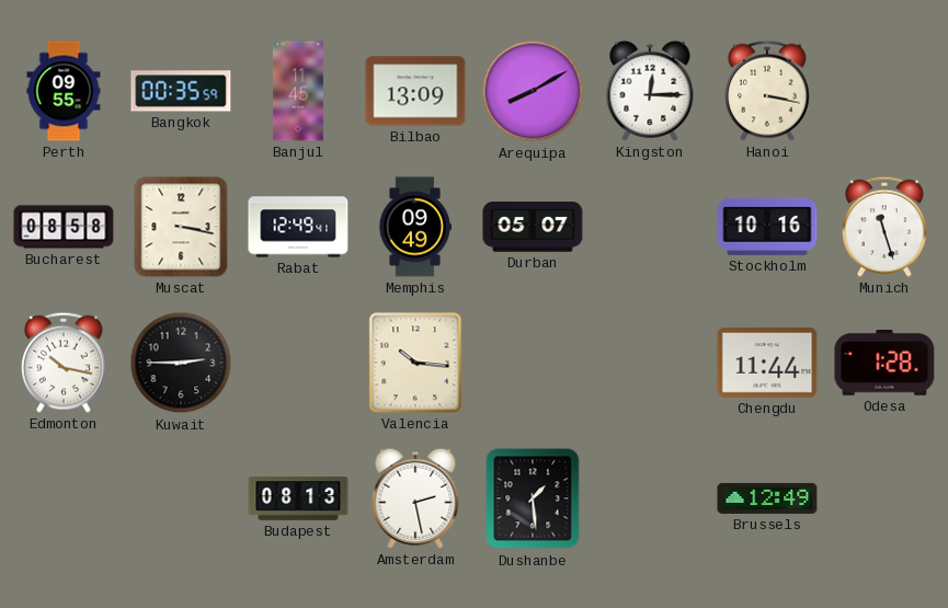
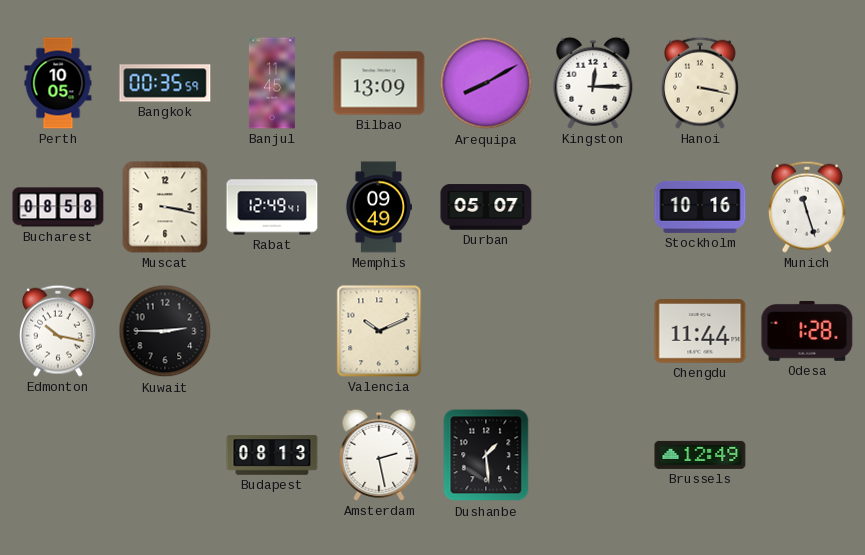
Perth: 09:55 -> 10:05
Valencia: 10:16 -> 10:11
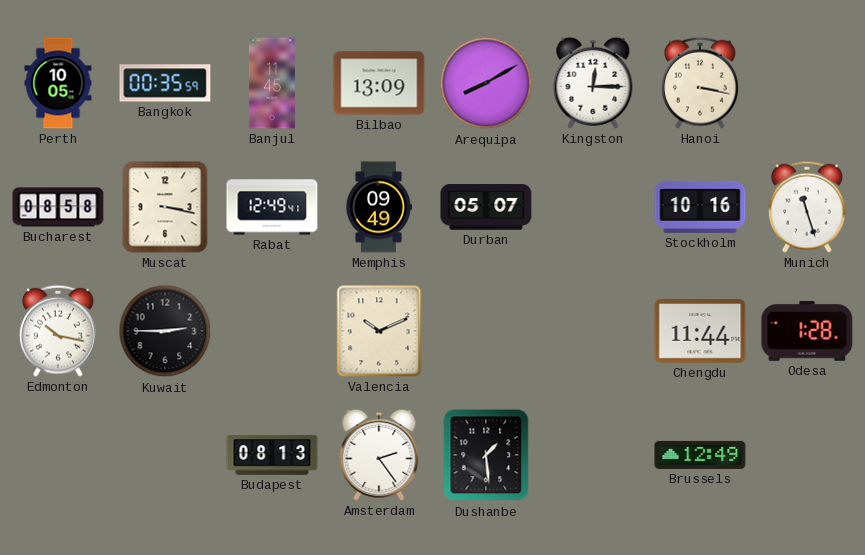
Amsterdam: 2:28 -> 2:24
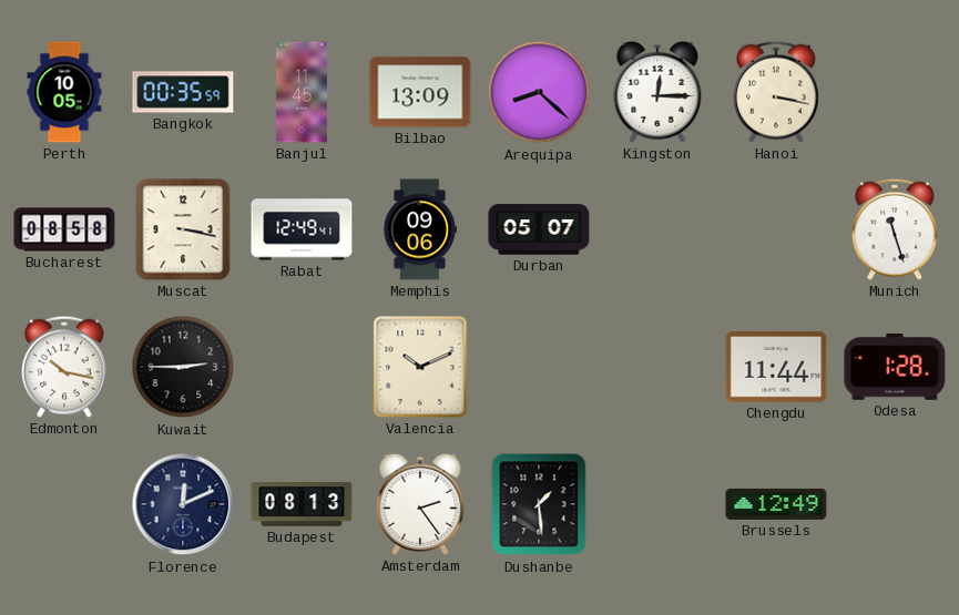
Arequipa: 8:10 -> 8:22
Memphis: 09:49 -> 09:06
Stockholm: 10:16 -> none
Florence: none -> 12:11
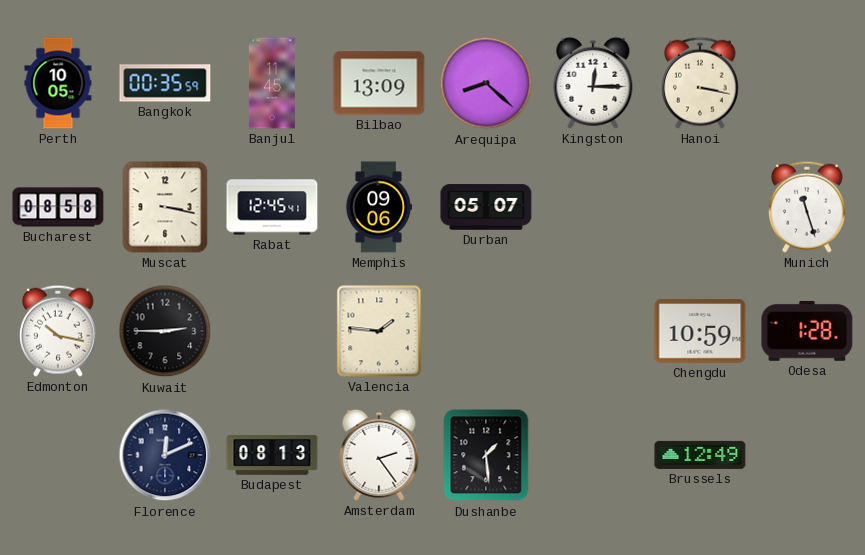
Rabat: 12:49 -> 12:45
Valencia: 10:11 -> 1:46
Chengdu: 11:44 -> 10:59
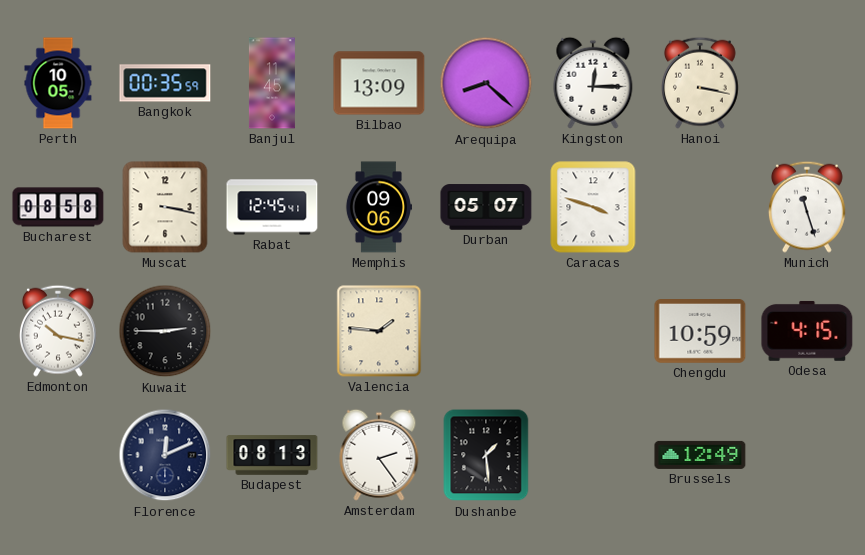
Caracas: none -> 3:48
Odesa: 1:28 -> 4:15
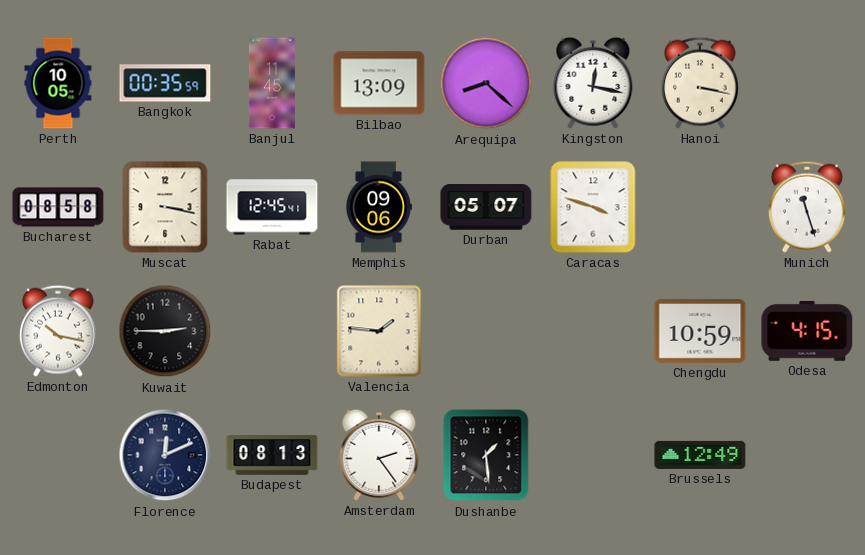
Kingston: 12:15 -> 12:17
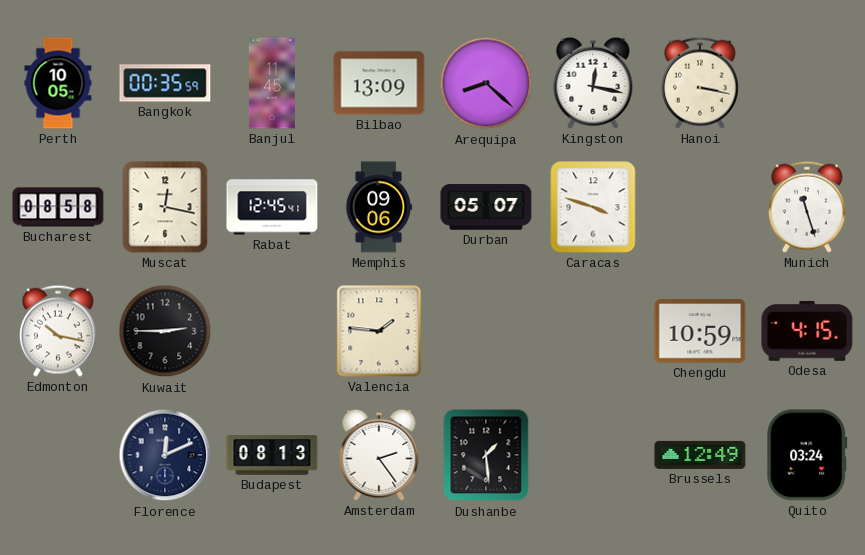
Muscat: 3:17 -> 12:17
Quito: none -> 03:24
